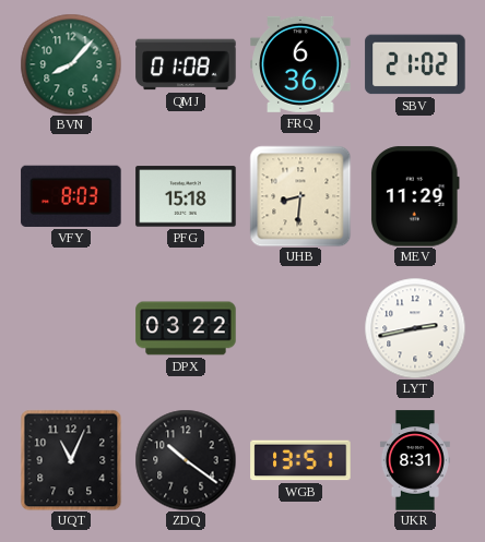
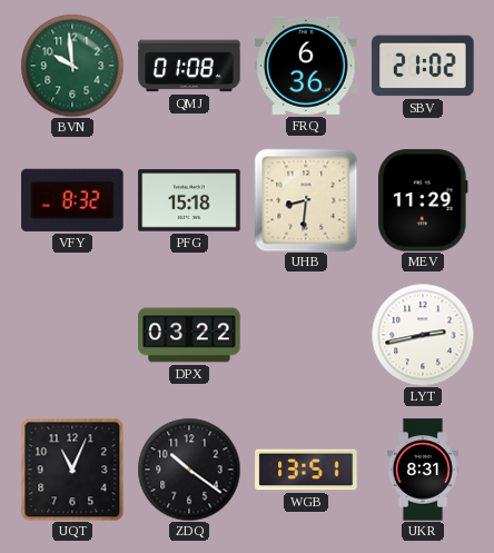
BVN: 8:07 -> 9:59
VFY: 8:03 -> 8:32
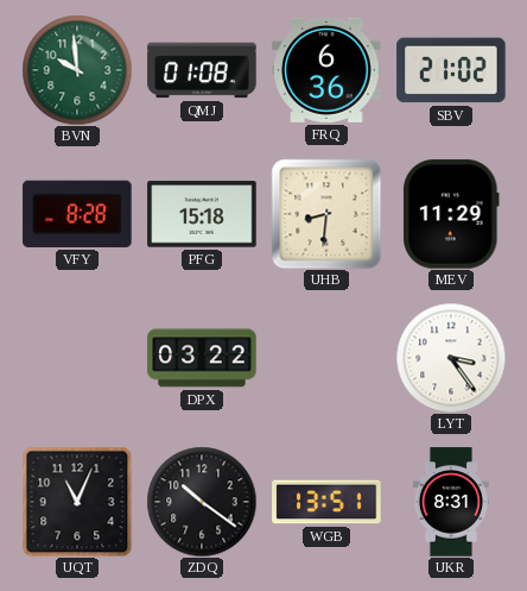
VFY: 8:32 -> 8:28
LYT: 2:43 -> 3:24
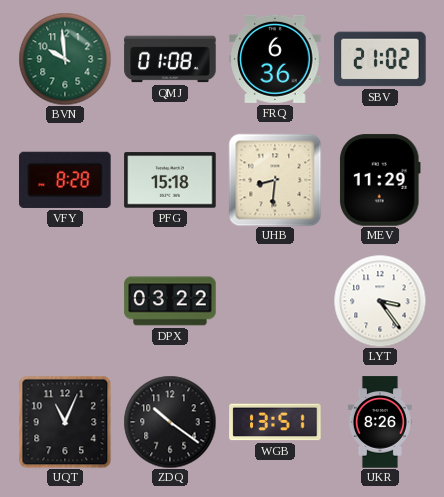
UKR: 8:31 -> 8:26
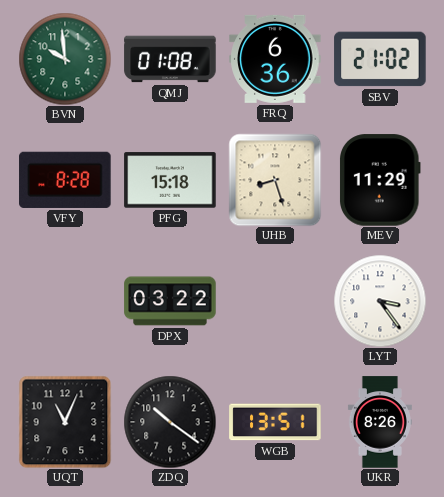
UHB: 8:31 -> 8:27
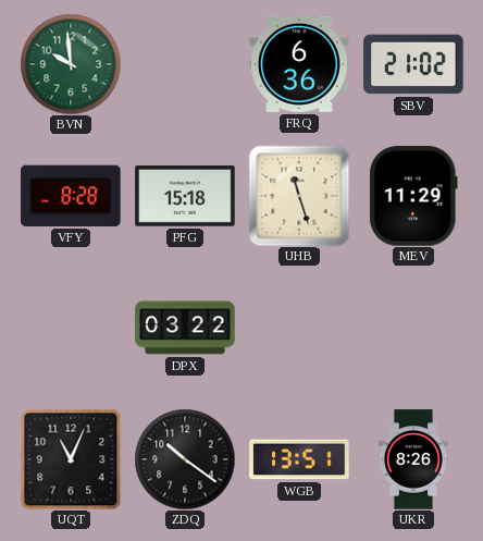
QMJ: 01:08 -> none
UHB: 8:27 -> 11:27
LYT: 3:24 -> none
